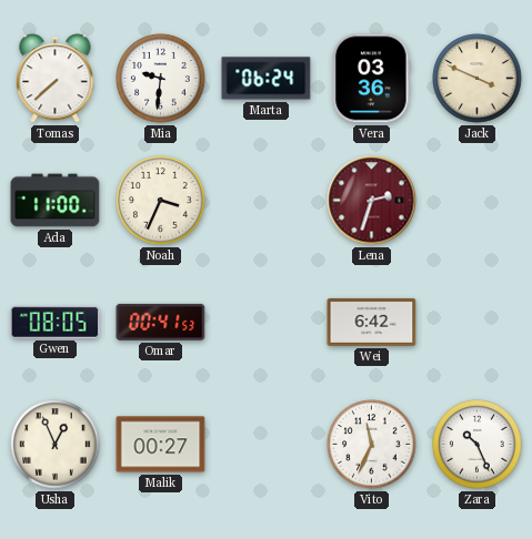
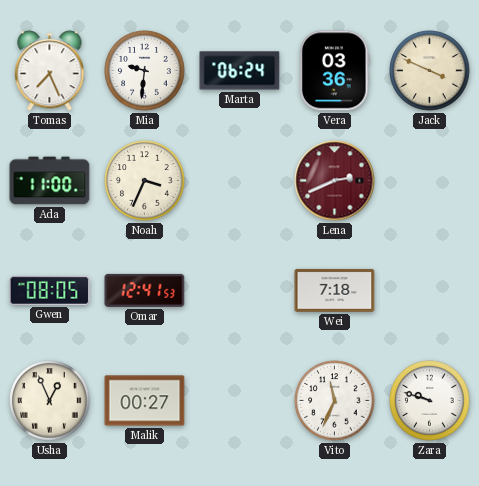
Tomas: 7:38 -> 7:26
Lena: 2:33 -> 2:41
Omar: 00:41 -> 12:41
Wei: 6:42 -> 7:18
Zara: 10:26 -> 9:48
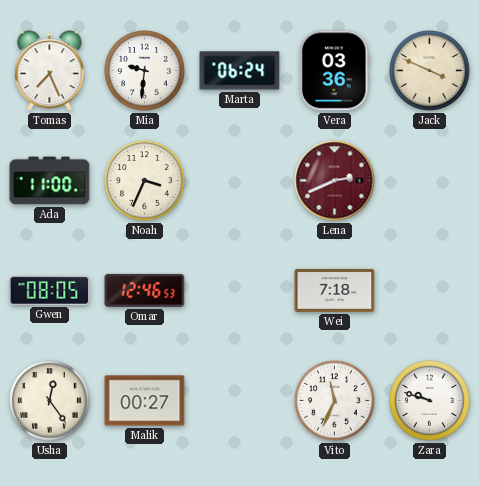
Omar: 12:41 -> 12:46
Usha: 12:56 -> 12:24
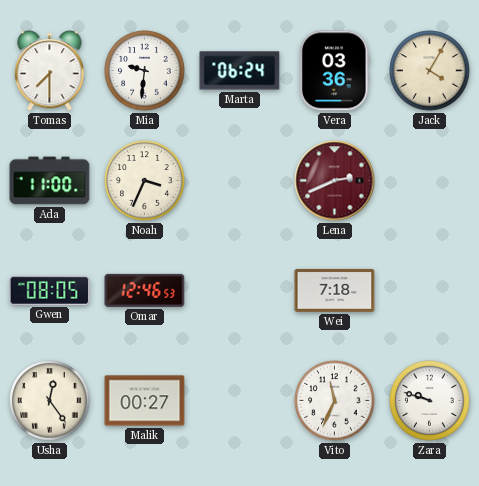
Tomas: 7:26 -> 7:30
Jack: 3:49 -> 4:05
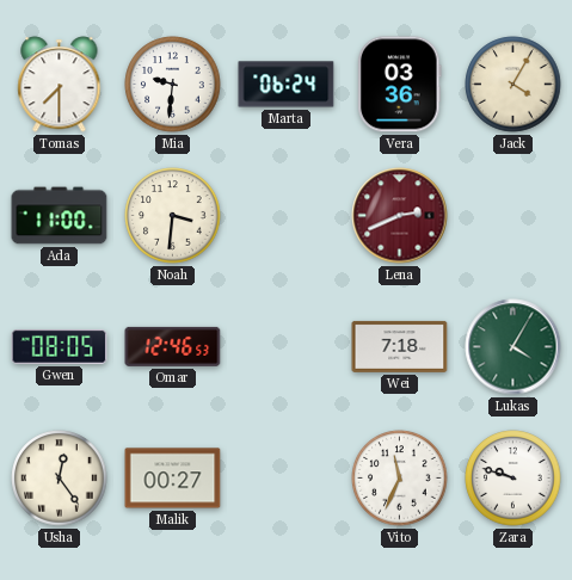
Noah: 3:34 -> 3:31
Lukas: none -> 4:05
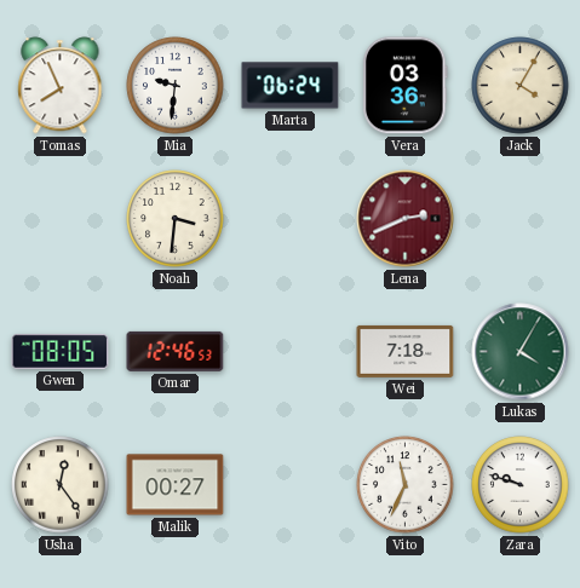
Tomas: 7:30 -> 7:56
Ada: 11:00 -> none
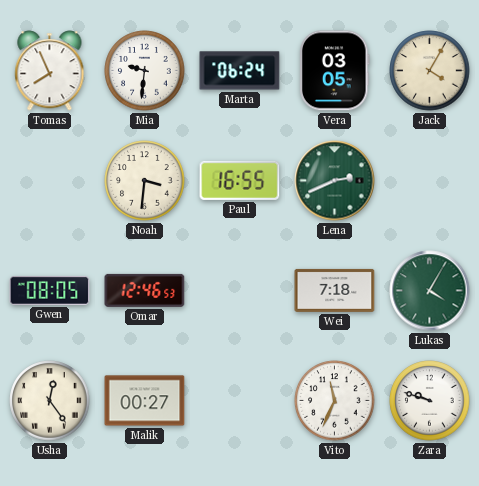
Vera: 03:36 -> 03:05
Paul: none -> 16:55
Lena dial: burgundy -> green
